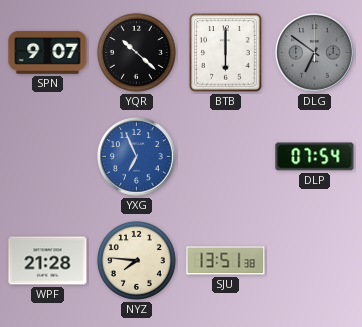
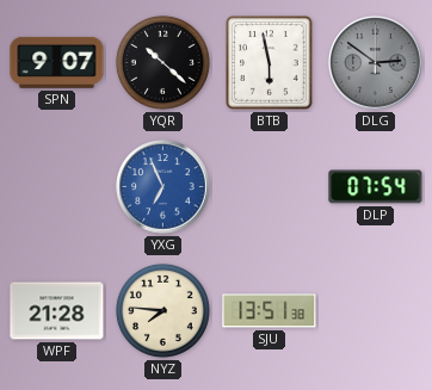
BTB: 6:00 -> 5:58
DLG: 6:51 -> 2:51
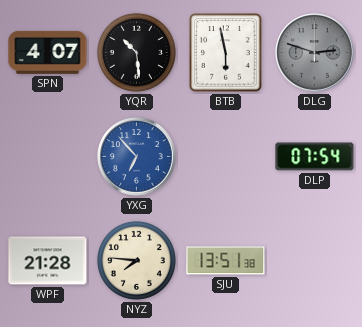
SPN: 9:07 -> 4:07
YQR: 10:22 -> 10:29
DLG: 2:51 -> 2:48
YXG: 6:56 -> 6:53
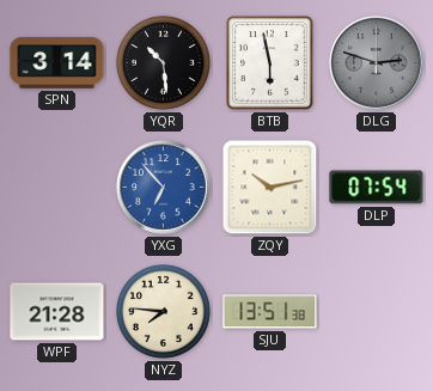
SPN: 4:07 -> 3:14
ZQY: none -> 10:13
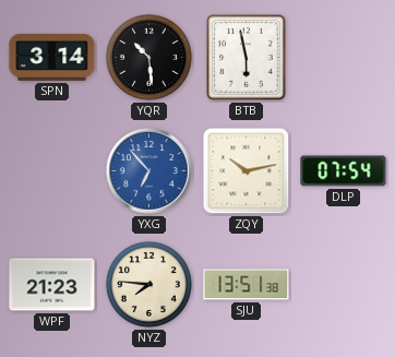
DLG: 2:48 -> none
WPF: 21:28 -> 21:23
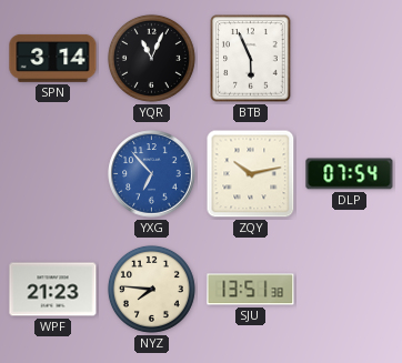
YQR: 10:29 -> 11:04
BTB: 5:58 -> 5:56
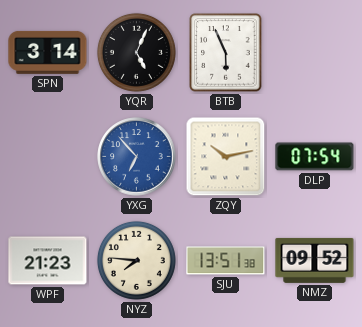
YQR: 11:04 -> 5:04
NMZ: none -> 09:52
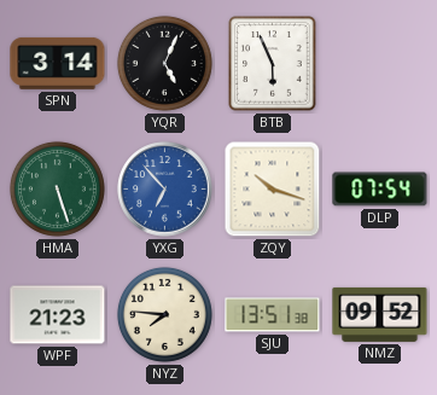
HMA: none -> 5:27
ZQY: 10:13 -> 10:18
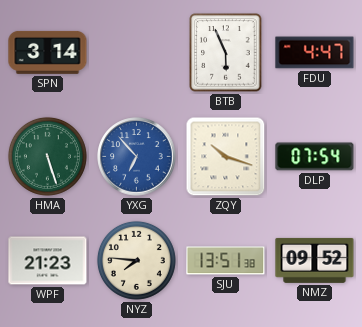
YQR: 5:04 -> none
FDU: none -> 4:47
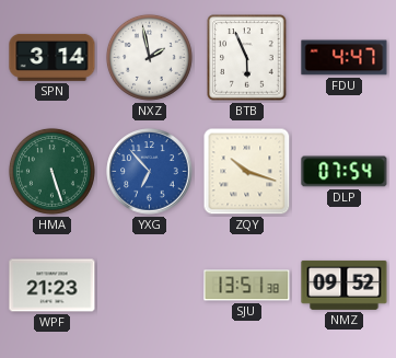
NXZ: none -> 1:58
NYZ: 7:46 -> none
